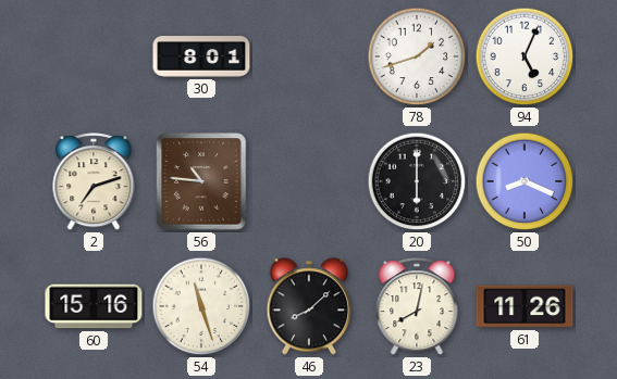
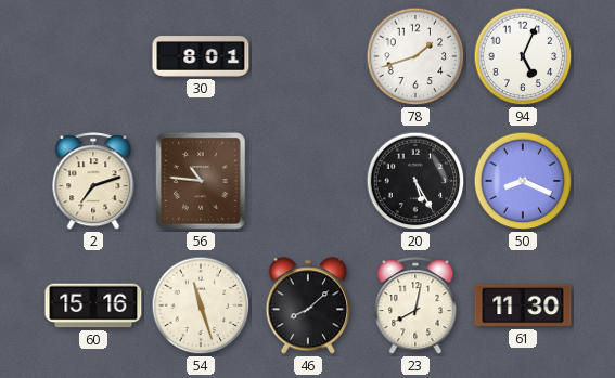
20: 6:00 -> 5:25
61: 11:26 -> 11:30
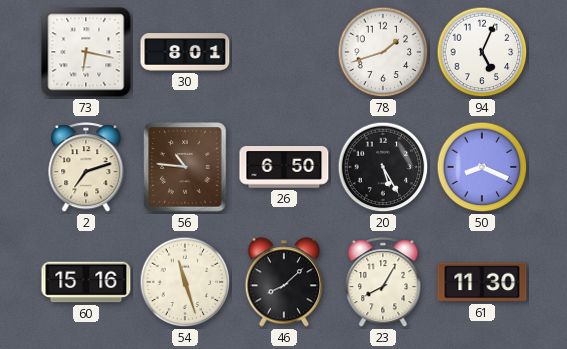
73: none -> 6:17
26: none -> 6:50
23: 8:02 -> 8:05
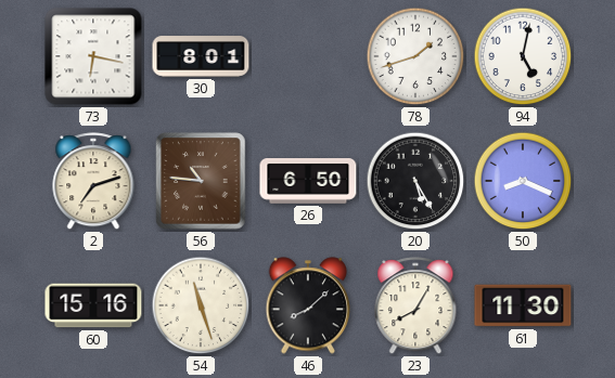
94: 5:04 -> 5:02
